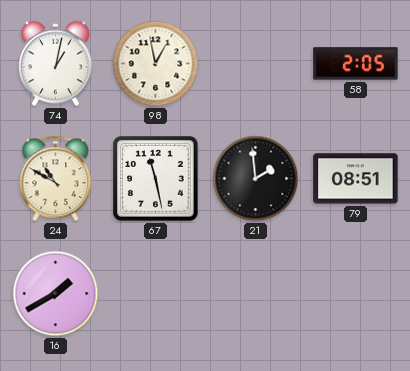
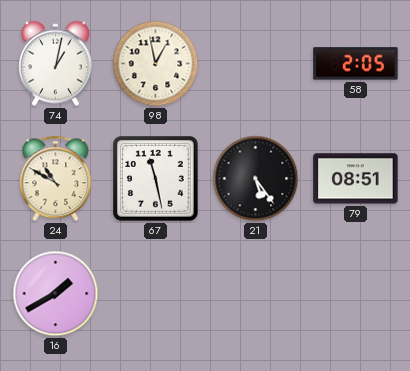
21: 1:59 -> 5:24
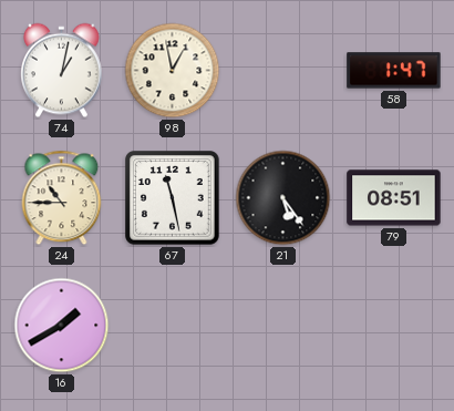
58: 2:05 -> 1:47
24: 10:50 -> 10:45
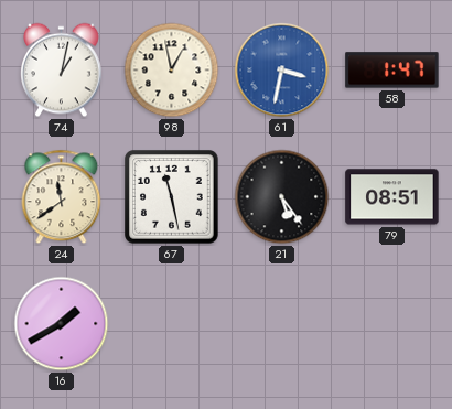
61: none -> 3:32
24: 10:45 -> 11:39
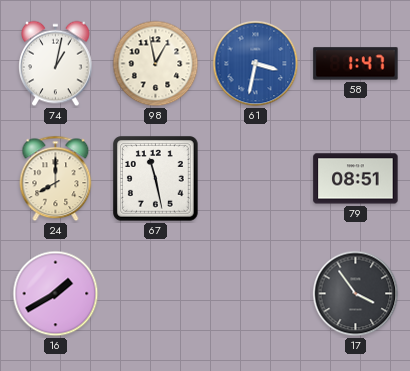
24: 11:39 -> 8:00
21: 5:24 -> none
17: none -> 3:54
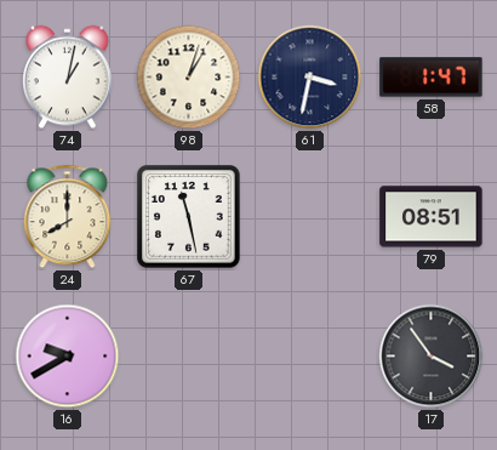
98: 12:58 -> 1:03
61 dial: blue -> navy
16: 1:40 -> 9:40
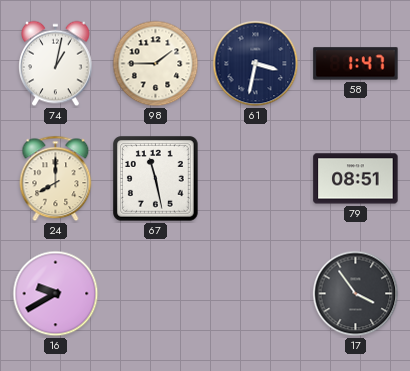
98: 1:03 -> 1:45
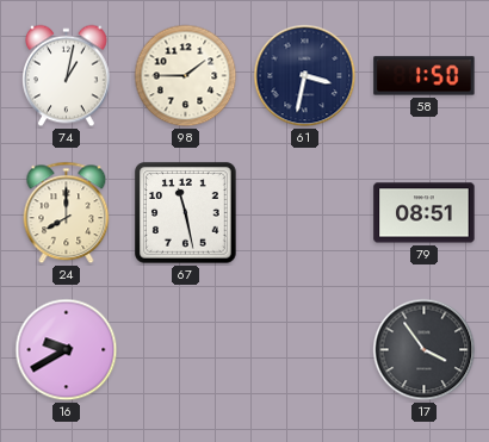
58: 1:47 -> 1:50
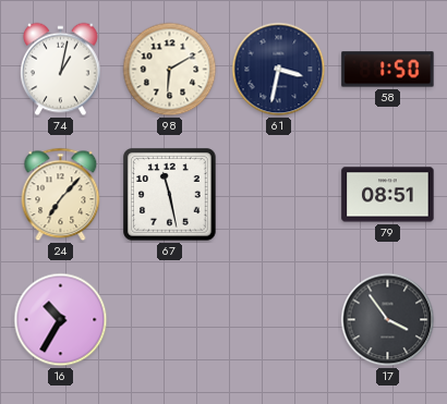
98: 1:45 -> 6:10
24: 8:00 -> 7:07
16: 9:40 -> 10:35
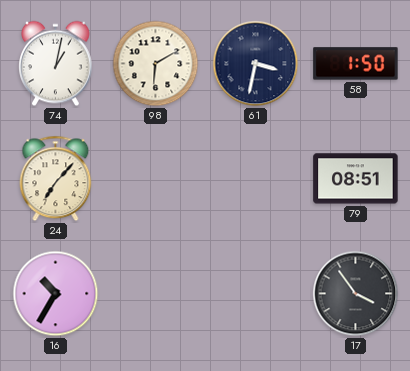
67: 11:28 -> none
